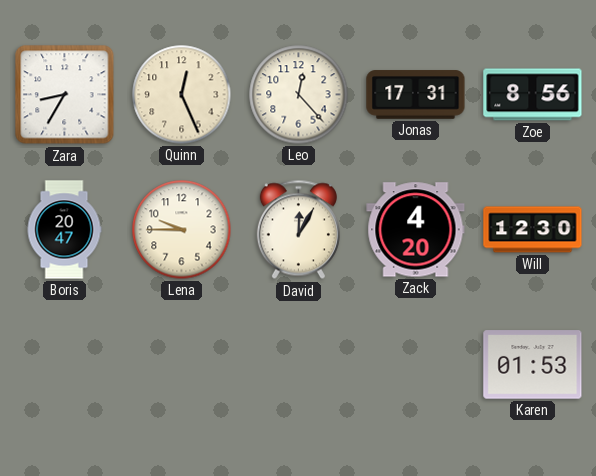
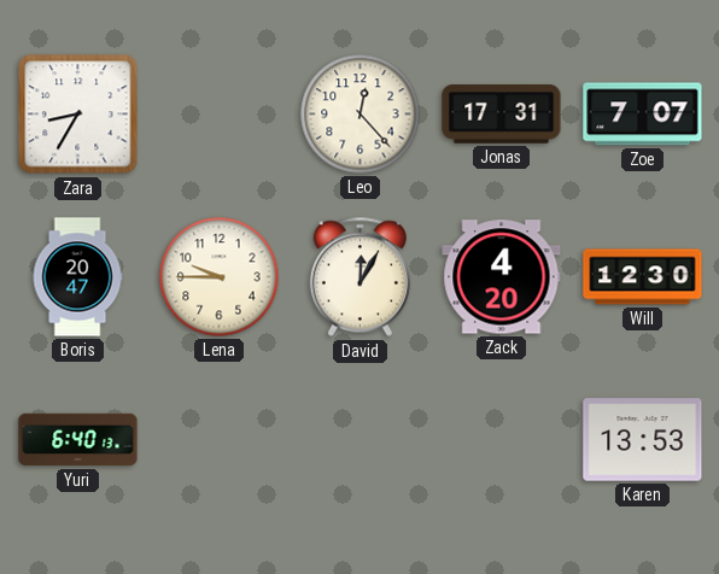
Quinn: 12:26 -> none
Zoe: 8:56 -> 7:07
Yuri: none -> 6:40
Karen: 01:53 -> 13:53
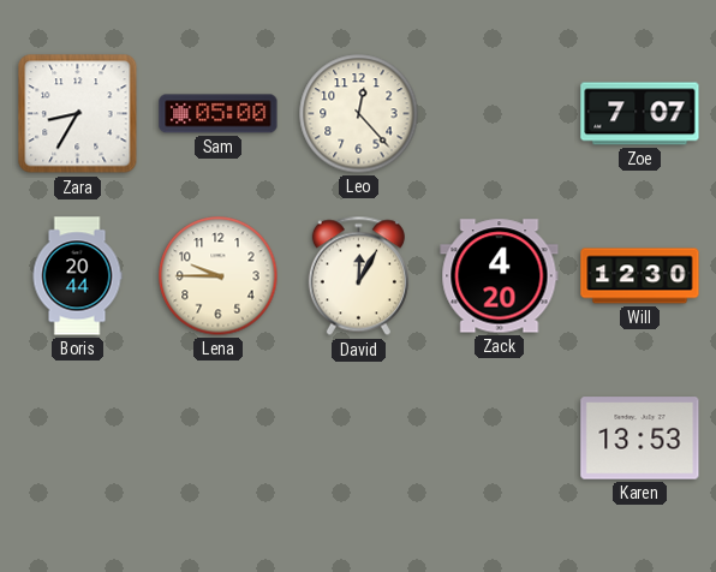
Sam: none -> 05:00
Jonas: 17:31 -> none
Boris: 20:47 -> 20:44
Yuri: 6:40 -> none
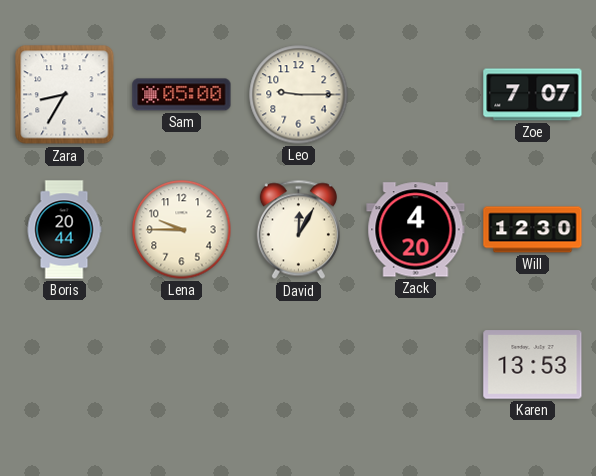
Leo: 12:23 -> 9:15
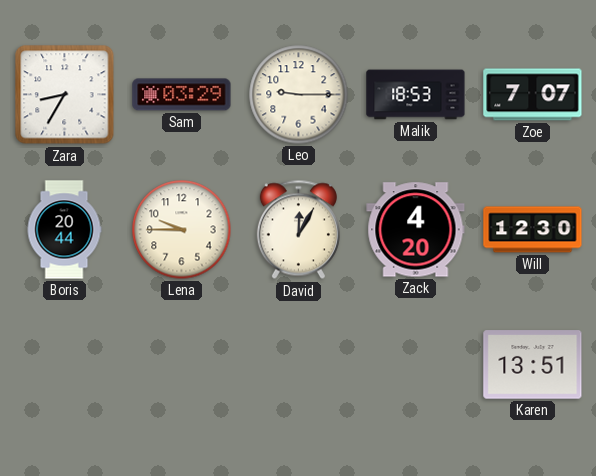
Sam: 05:00 -> 03:29
Malik: none -> 18:53
Karen: 13:53 -> 13:51
